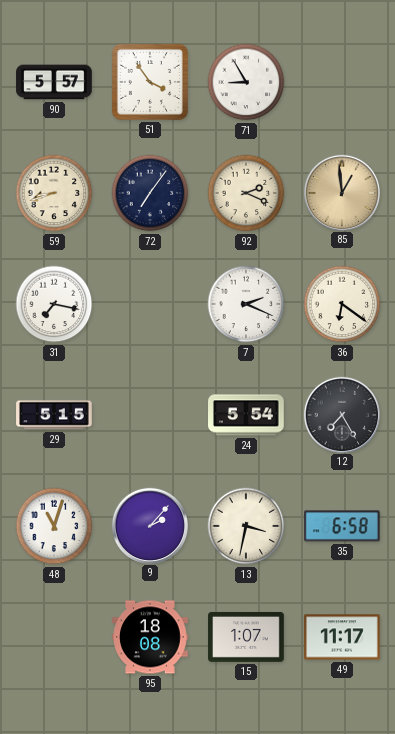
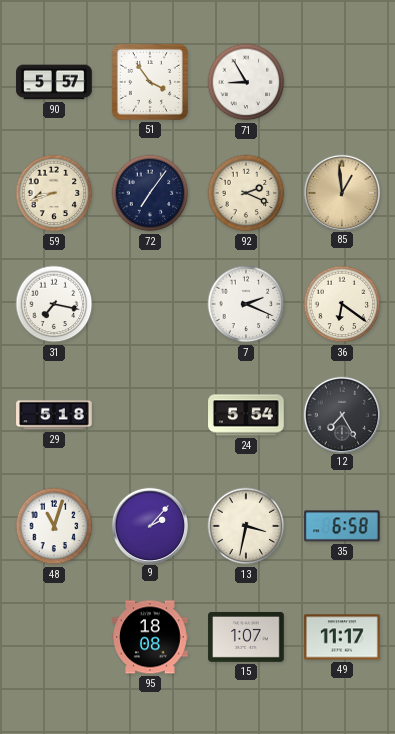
29: 5:15 -> 5:18
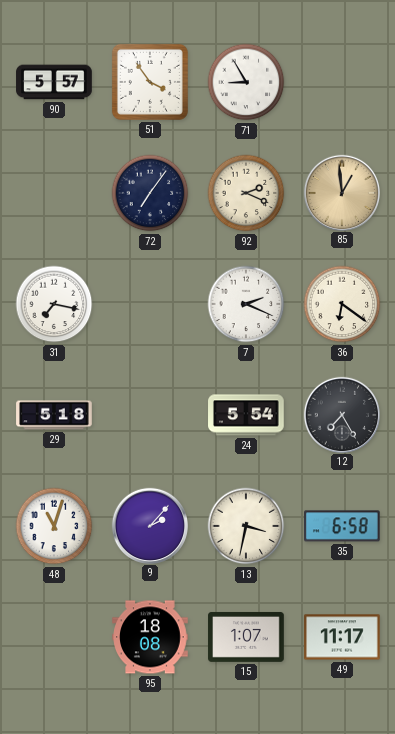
59: 8:42 -> none
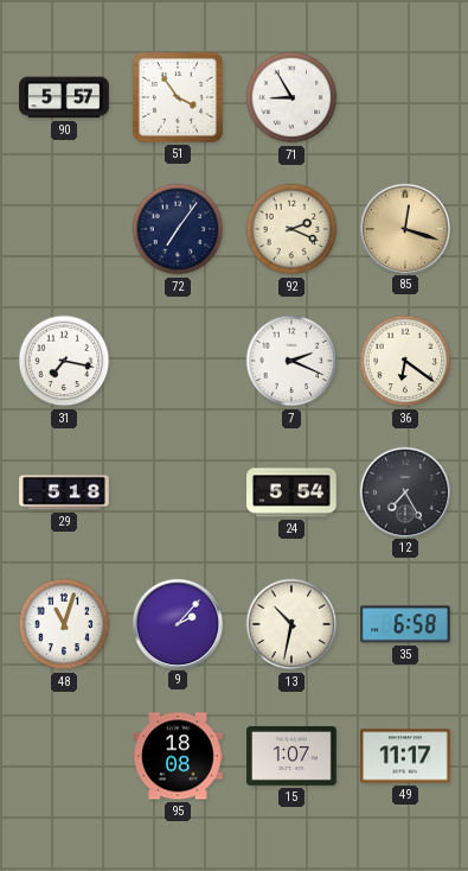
85: 12:59 -> 12:18
13: 3:32 -> 10:32
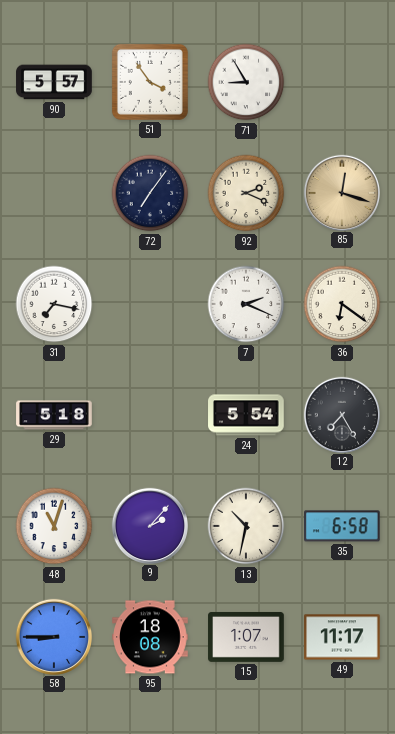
58: none -> 8:45
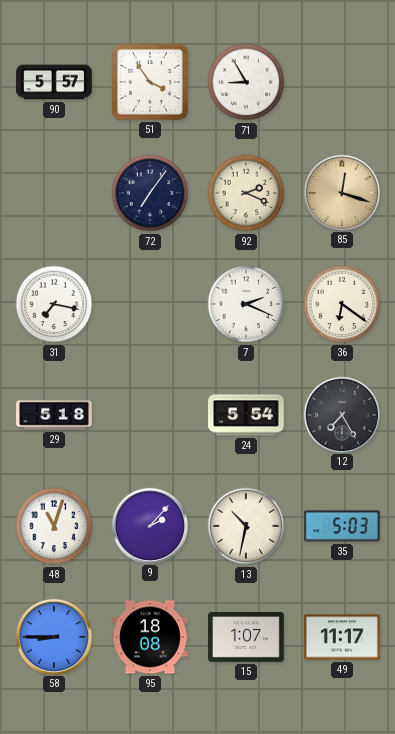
35: 6:58 -> 5:03
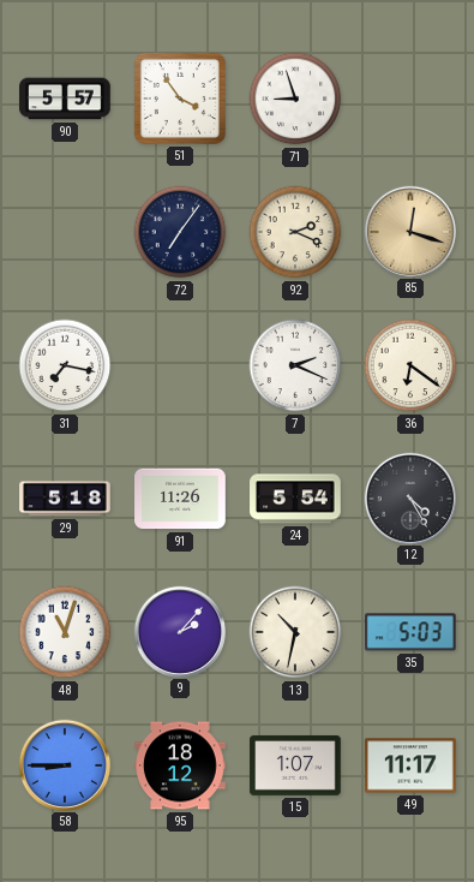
71: 8:55 -> 8:57
91: none -> 11:26
12: 7:25 -> 4:25
95: 18:08 -> 18:12
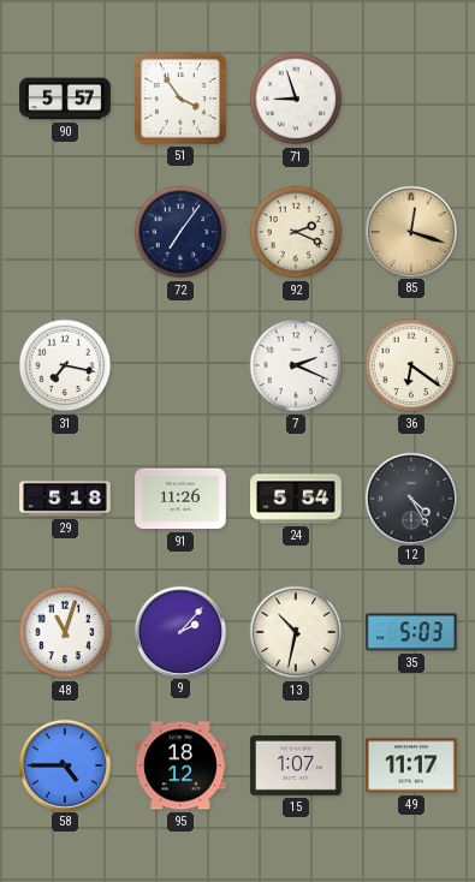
58: 8:45 -> 4:45
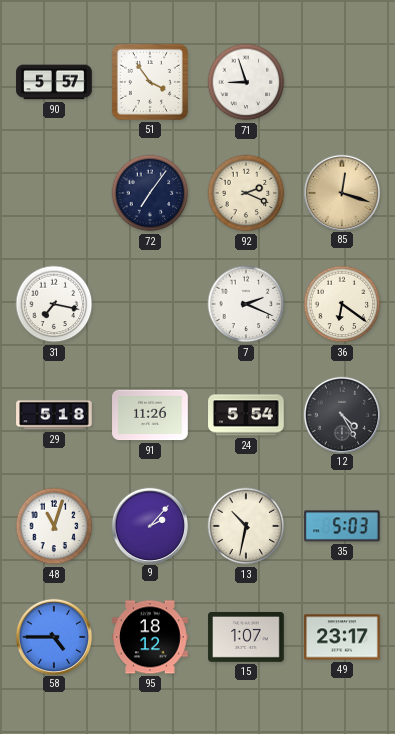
49: 11:17 -> 23:17
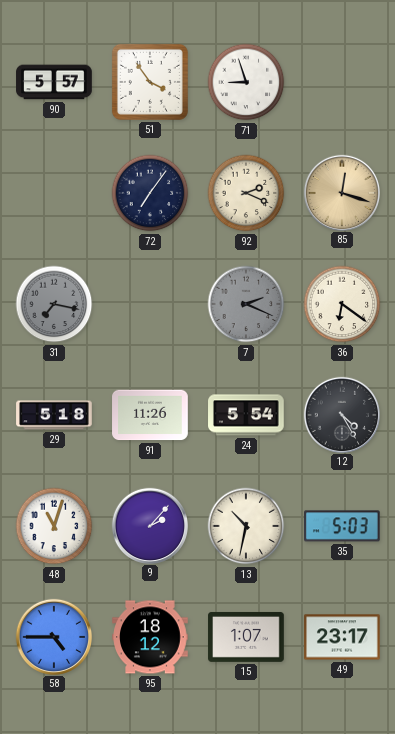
31 dial: white -> grey
7 dial: white -> grey
